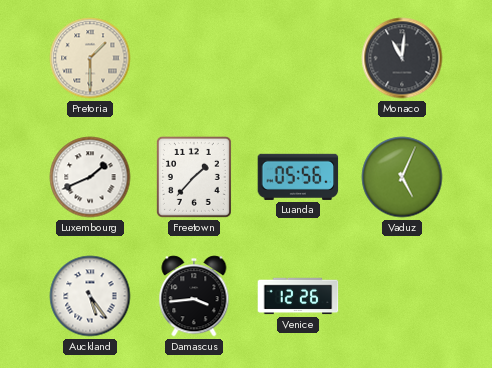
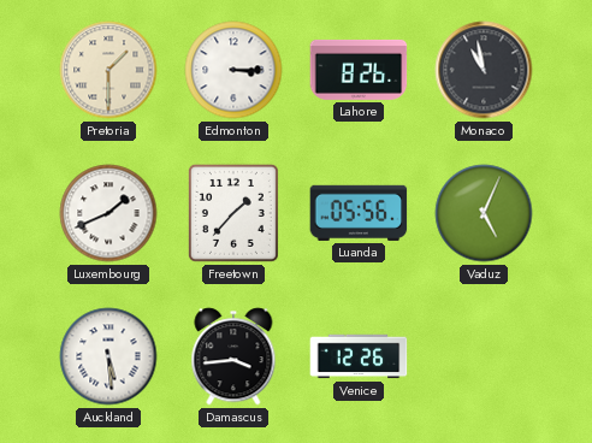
Edmonton: none -> 3:15
Lahore: none -> 8:26
Monaco: 11:01 -> 10:58
Auckland: 5:24 -> 5:29
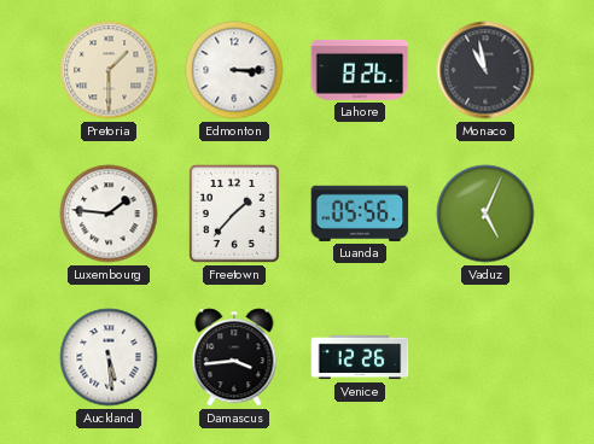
Luxembourg: 1:41 -> 1:46
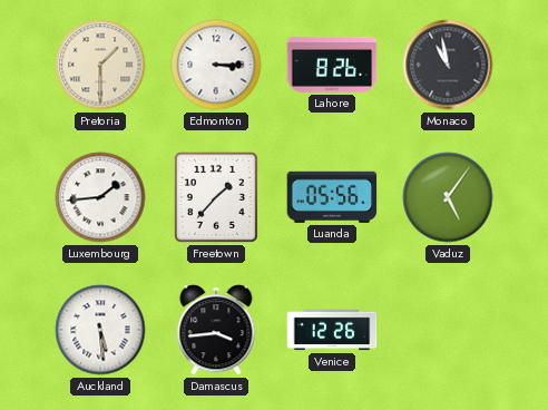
Luxembourg: 1:46 -> 1:44
Vaduz: 5:04 -> 5:06
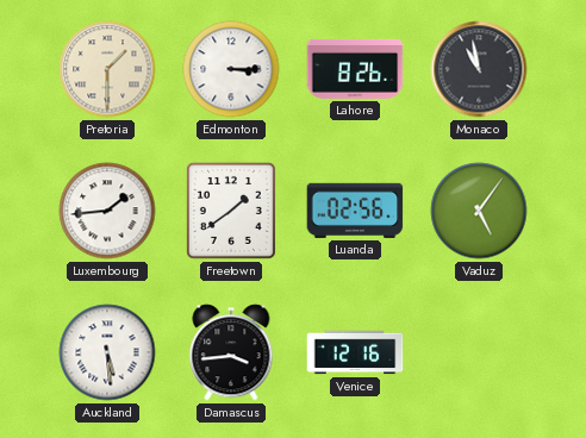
Freetown: 1:37 -> 1:39
Luanda: 05:56 -> 02:56
Venice: 12:26 -> 12:16
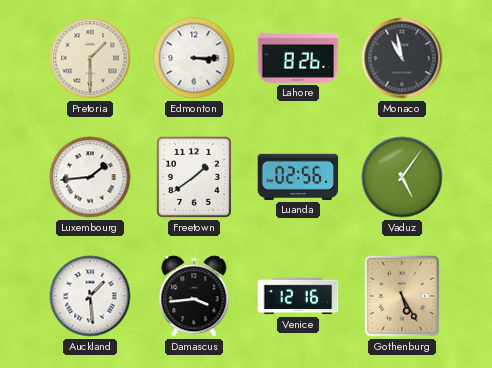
Auckland: 5:29 -> 1:29
Gothenburg: none -> 5:25
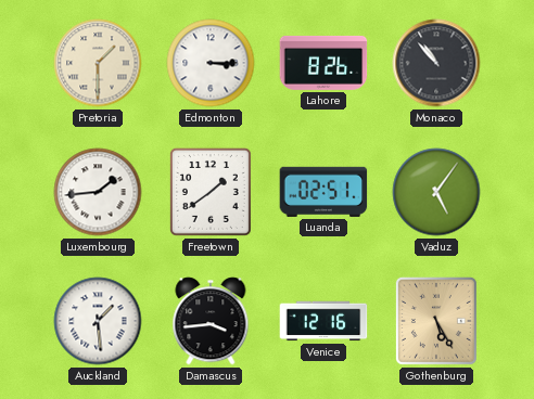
Monaco: 10:58 -> 10:53
Luanda: 02:56 -> 02:51
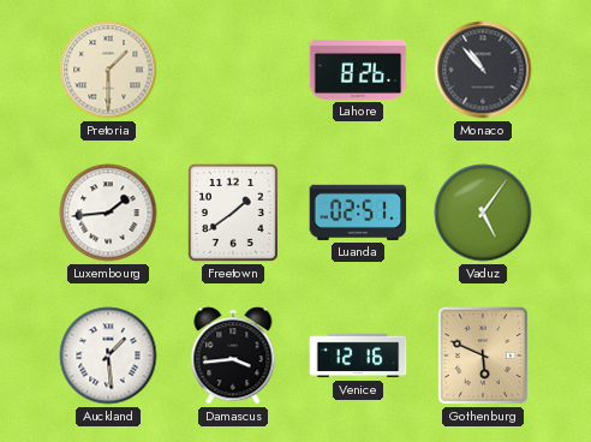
Edmonton: 3:15 -> none
Gothenburg: 5:25 -> 5:49
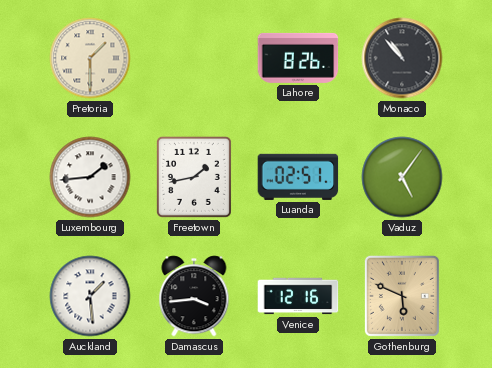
Freetown: 1:39 -> 1:43
